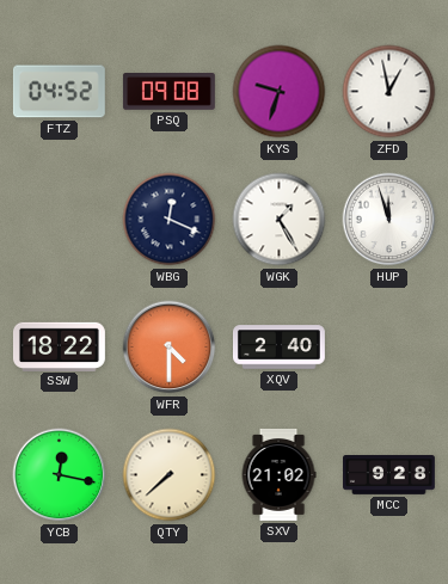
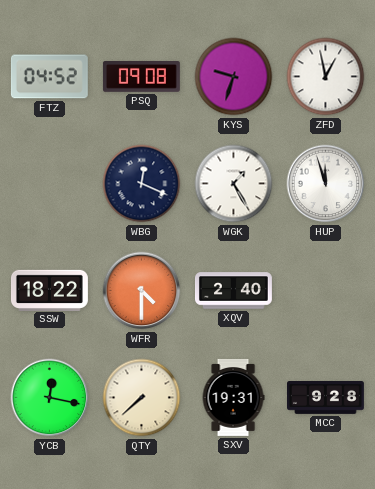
SXV: 21:02 -> 19:31
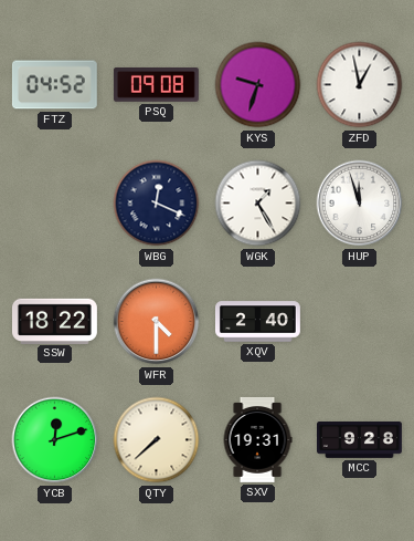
YCB: 12:17 -> 12:12
